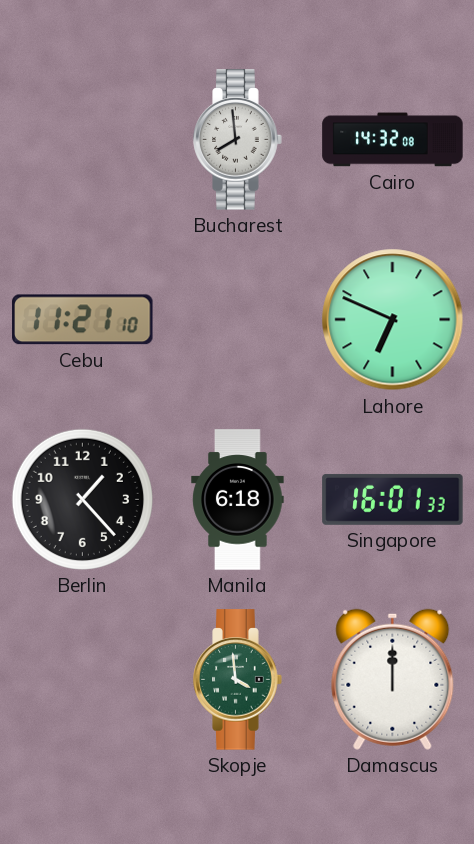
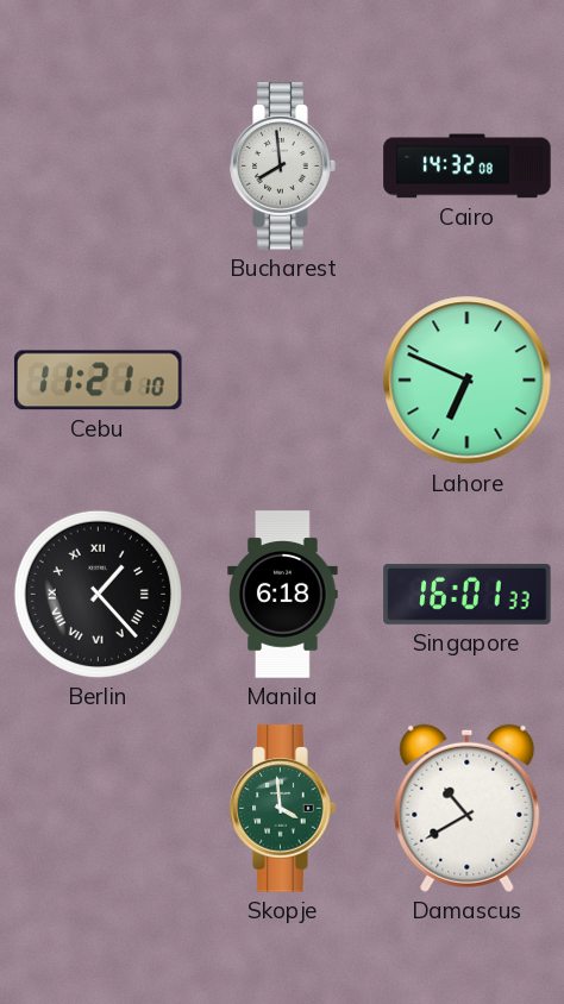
Berlin numerals: Arabic -> Roman
Damascus: 12:00 -> 10:40
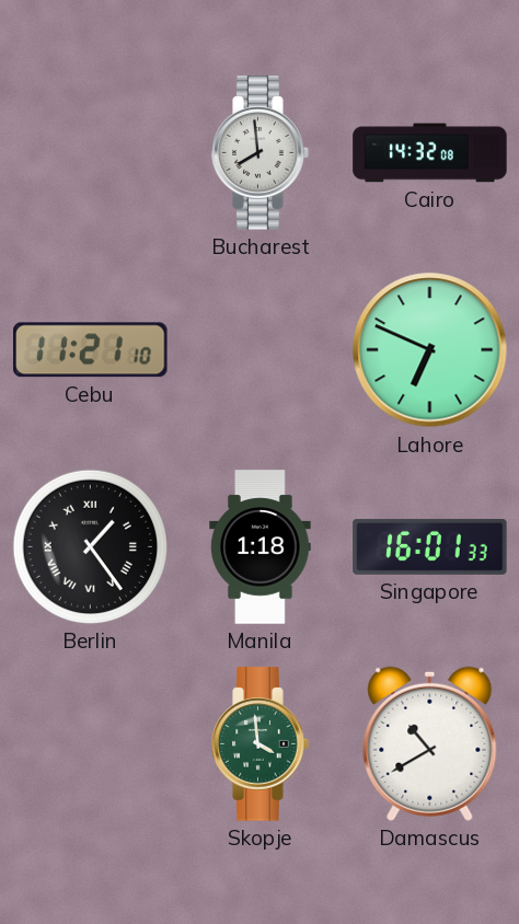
Berlin: 1:23 -> 1:24
Manila: 6:18 -> 1:18
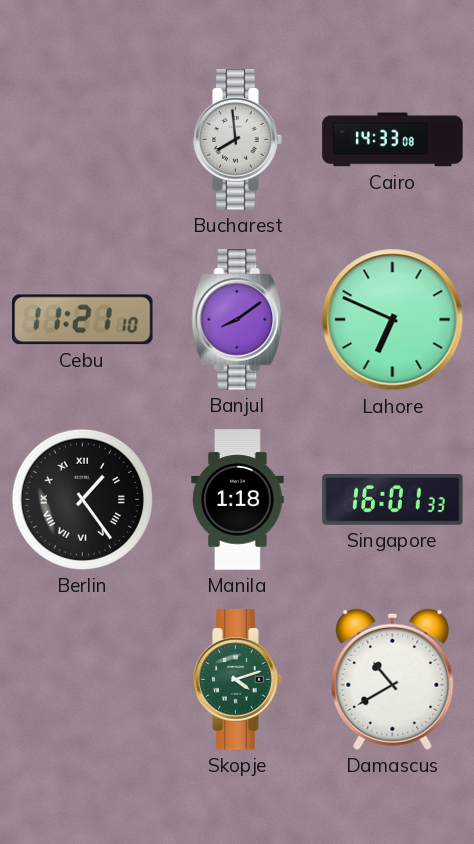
Cairo: 14:32 -> 14:33
Banjul: none -> 8:09
Skopje: 3:59 -> 4:12
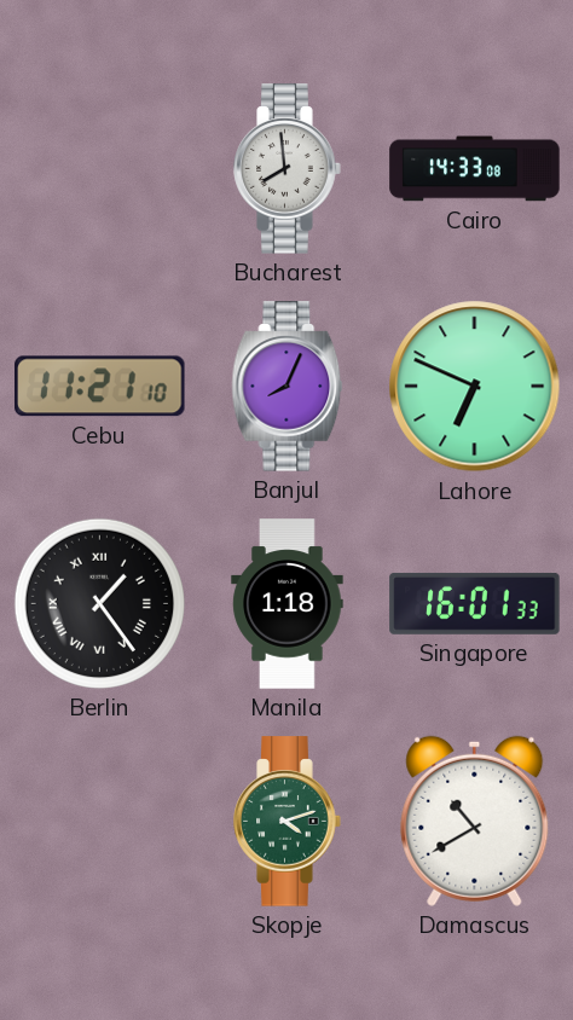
Banjul: 8:09 -> 8:04
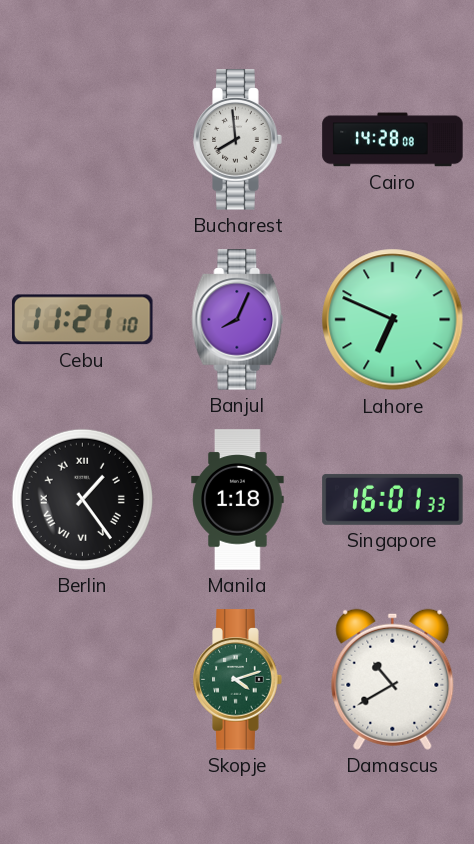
Cairo: 14:33 -> 14:28
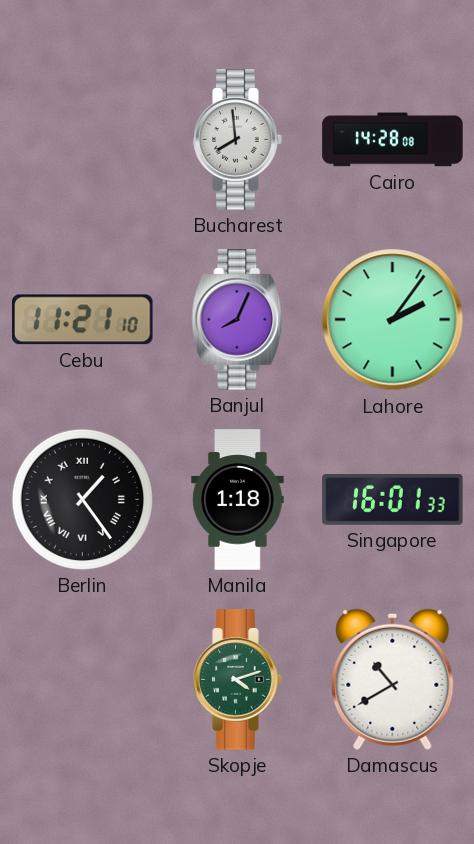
Lahore: 6:49 -> 2:06
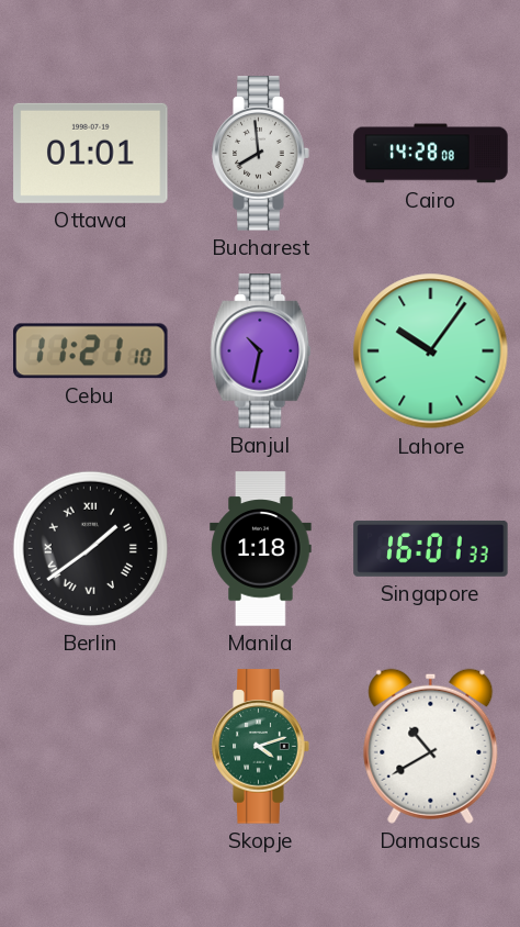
Ottawa: none -> 01:01
Banjul: 8:04 -> 10:32
Lahore: 2:06 -> 10:06
Berlin: 1:24 -> 1:39
